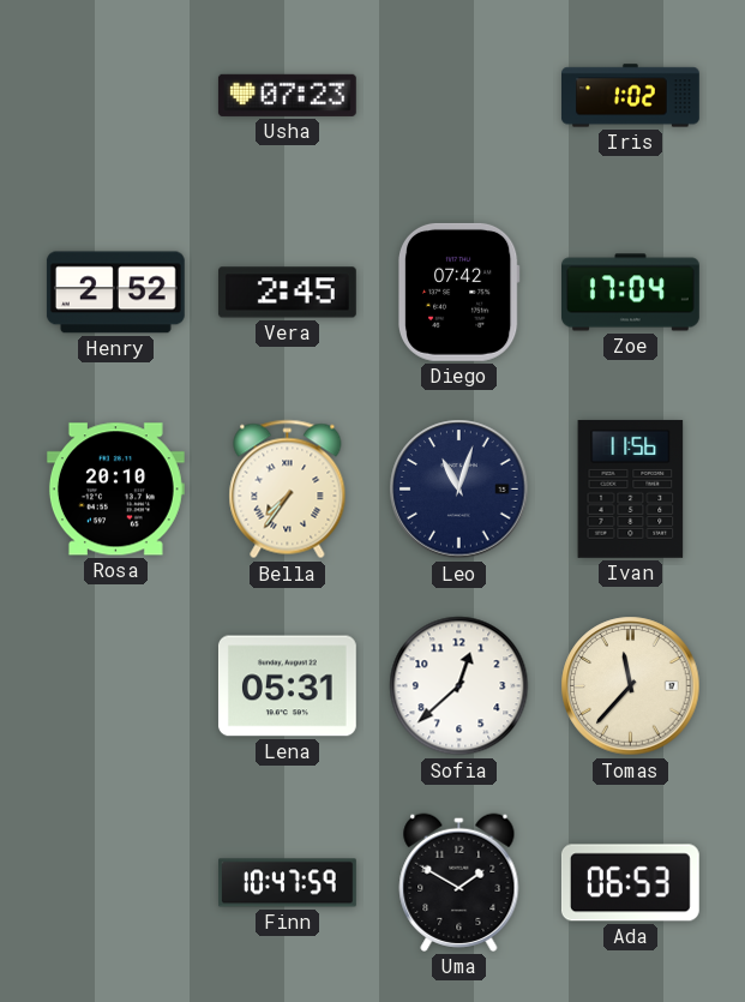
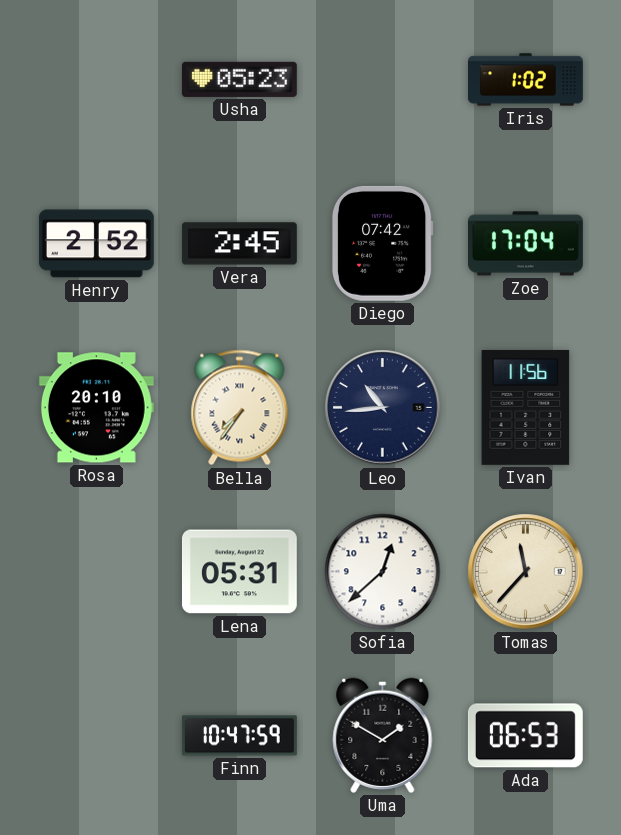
Usha: 07:23 -> 05:23
Leo: 11:03 -> 10:44
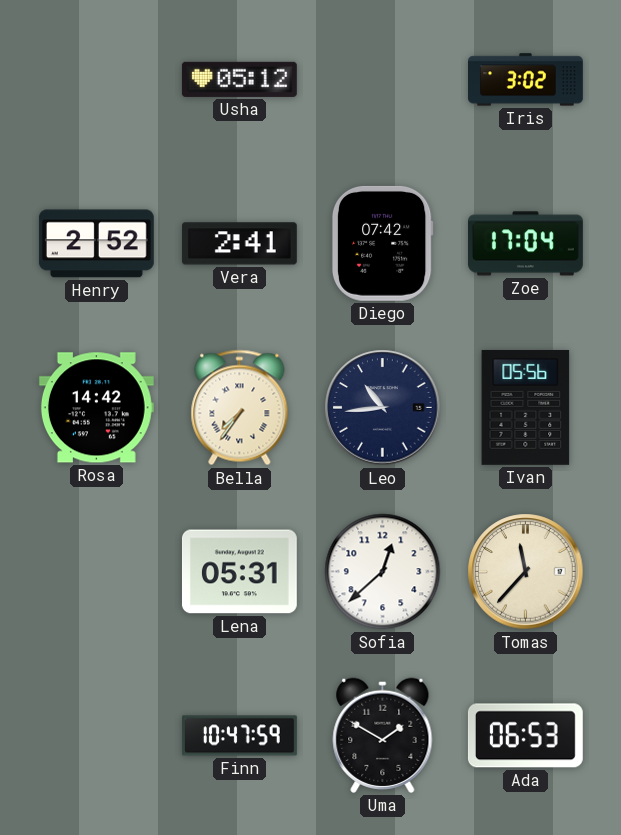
Usha: 05:23 -> 05:12
Iris: 1:02 -> 3:02
Vera: 2:45 -> 2:41
Rosa: 20:10 -> 14:42
Ivan: 11:56 -> 05:56
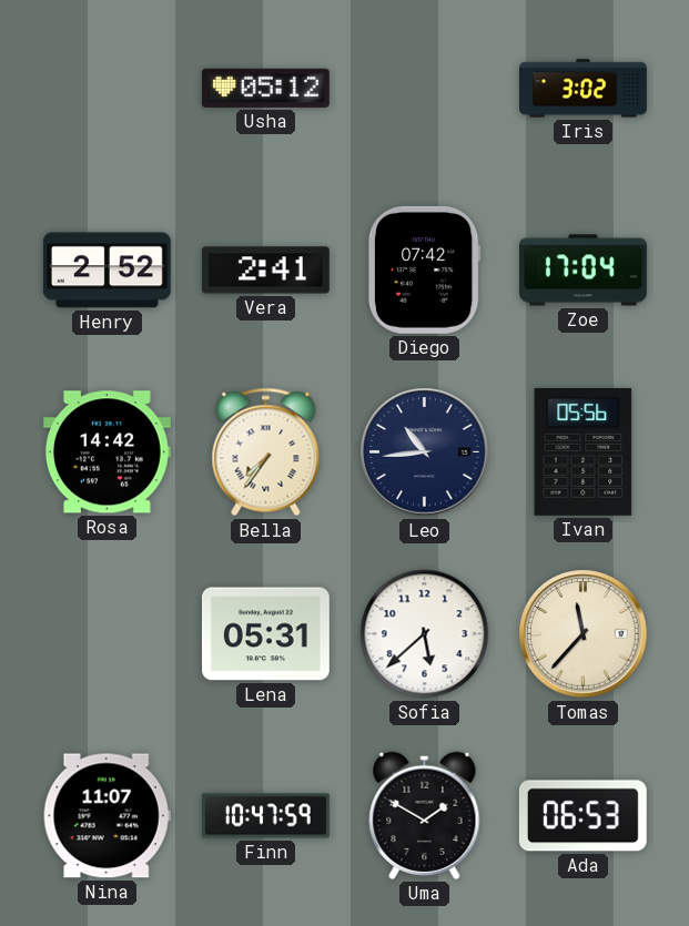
Sofia: 12:38 -> 5:38
Nina: none -> 11:07
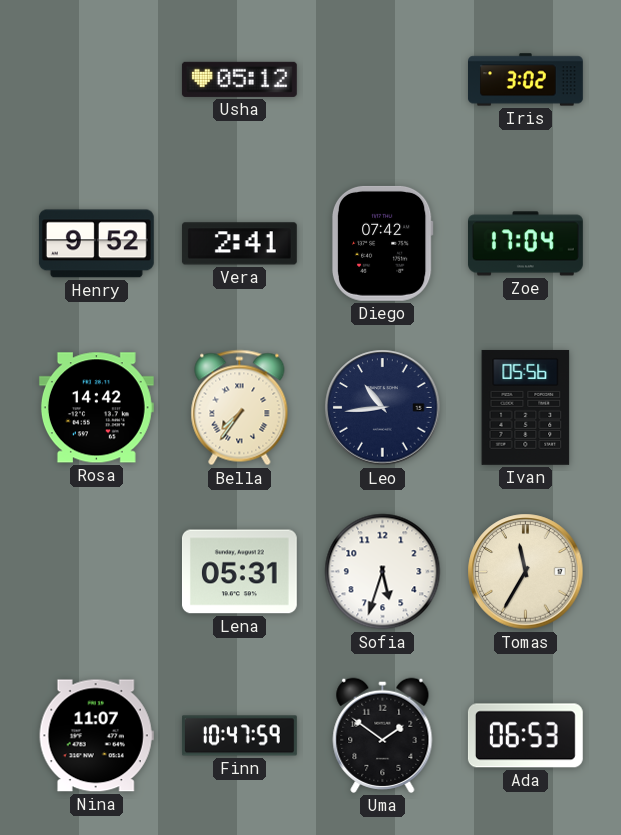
Henry: 2:52 -> 9:52
Sofia: 5:38 -> 5:33
Tomas: 11:37 -> 11:35
Uma: 1:50 -> 1:51
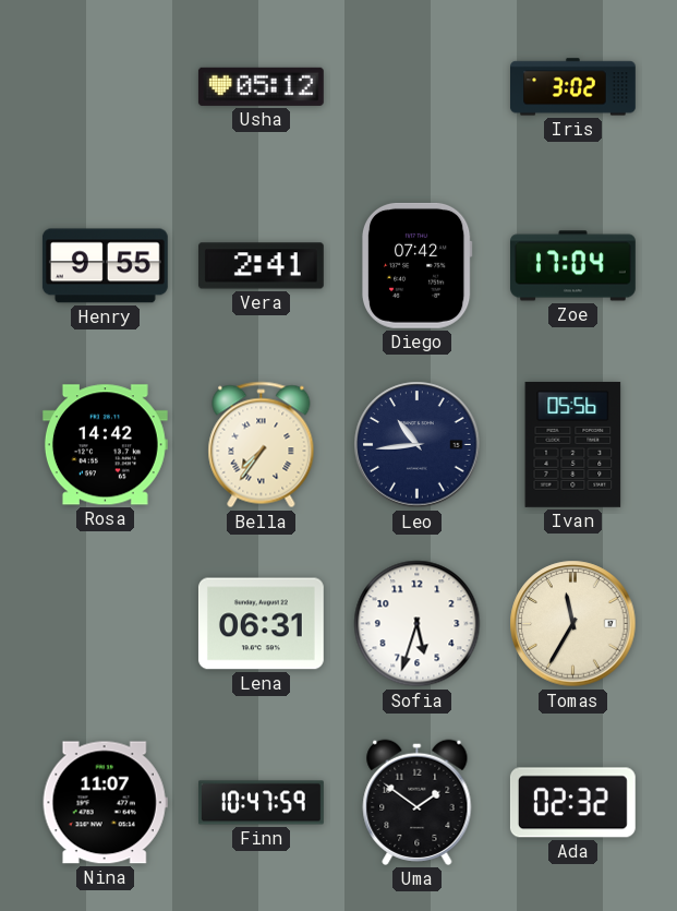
Henry: 9:52 -> 9:55
Lena: 05:31 -> 06:31
Ada: 06:53 -> 02:32
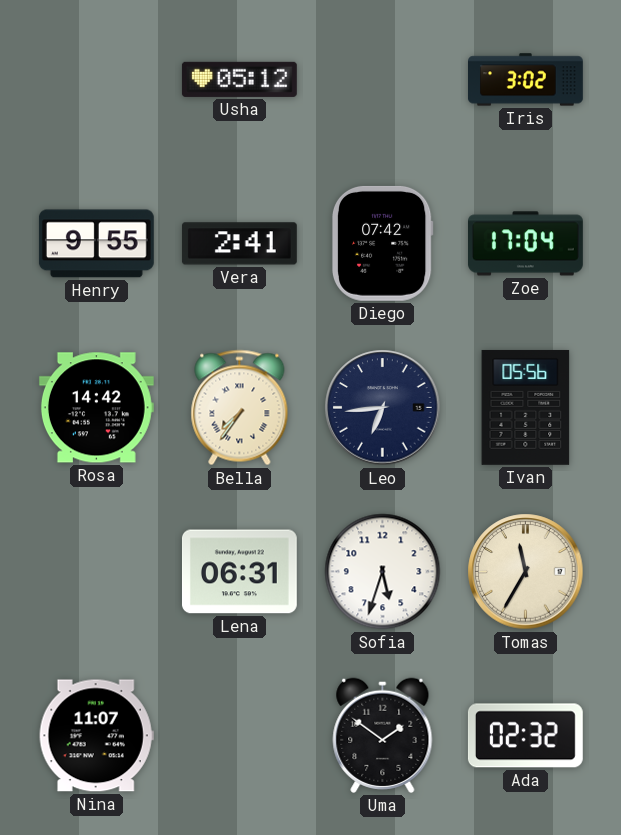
Leo: 10:44 -> 6:44
Finn: 10:47 -> none
